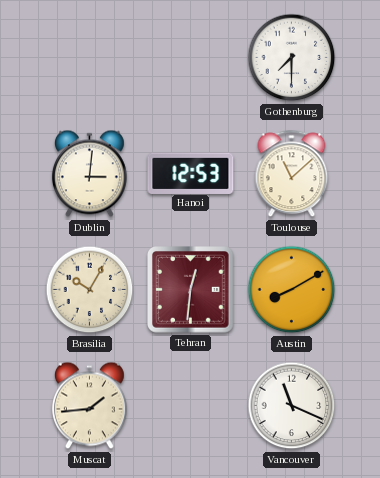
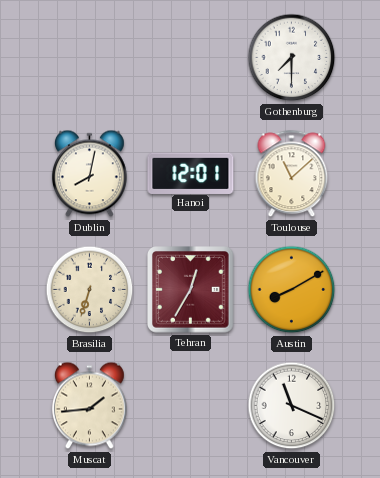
Dublin: 3:01 -> 8:02
Hanoi: 12:53 -> 12:01
Brasilia: 10:05 -> 6:33
Tehran: 12:31 -> 12:35
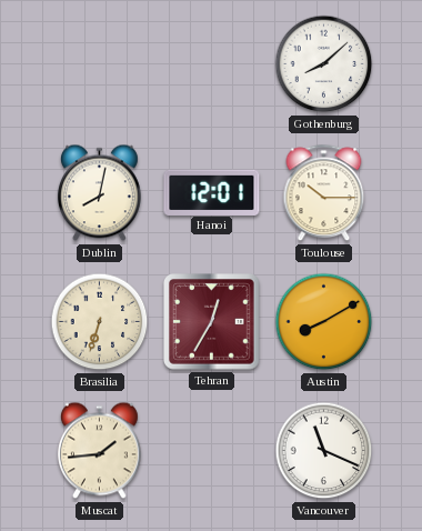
Gothenburg: 7:30 -> 8:08
Toulouse: 11:08 -> 10:15
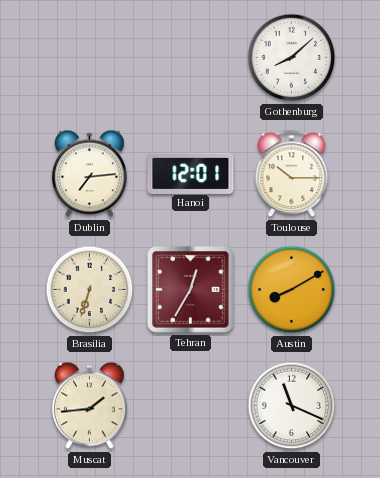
Dublin: 8:02 -> 7:14
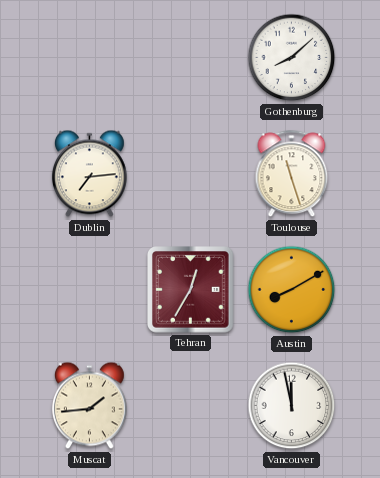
Hanoi: 12:01 -> none
Toulouse: 10:15 -> 11:27
Brasilia: 6:33 -> none
Vancouver: 11:19 -> 11:58
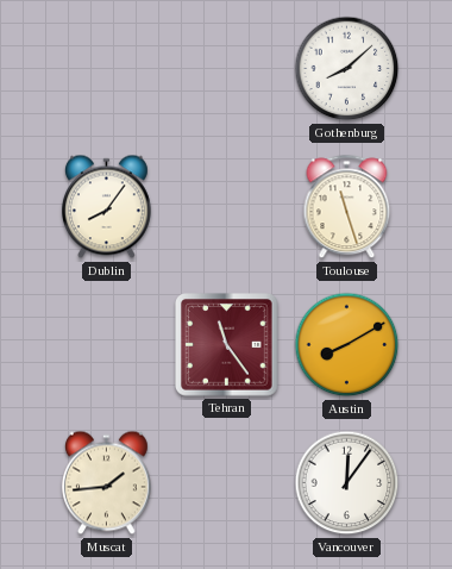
Dublin: 7:14 -> 8:06
Tehran: 12:35 -> 11:24
Vancouver: 11:58 -> 12:06
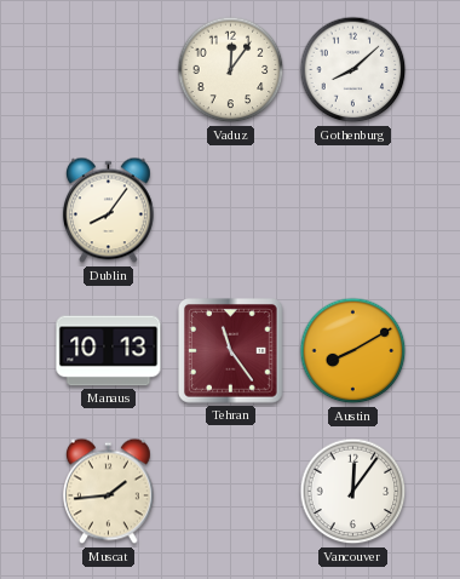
Vaduz: none -> 12:06
Toulouse: 11:27 -> none
Manaus: none -> 10:13
